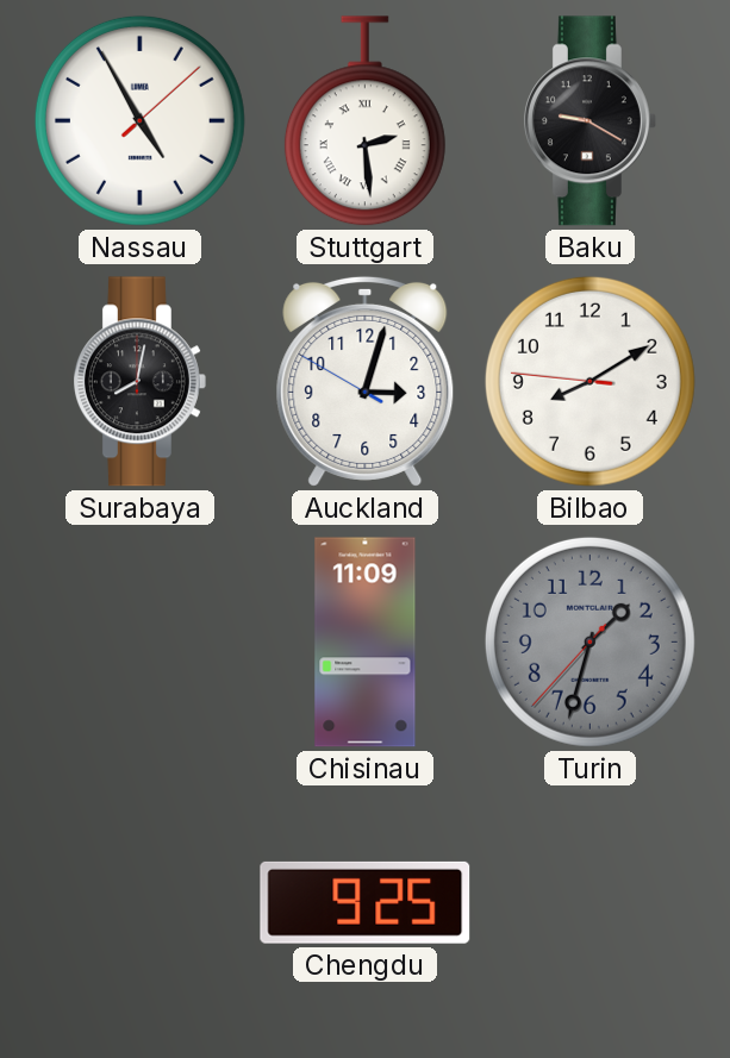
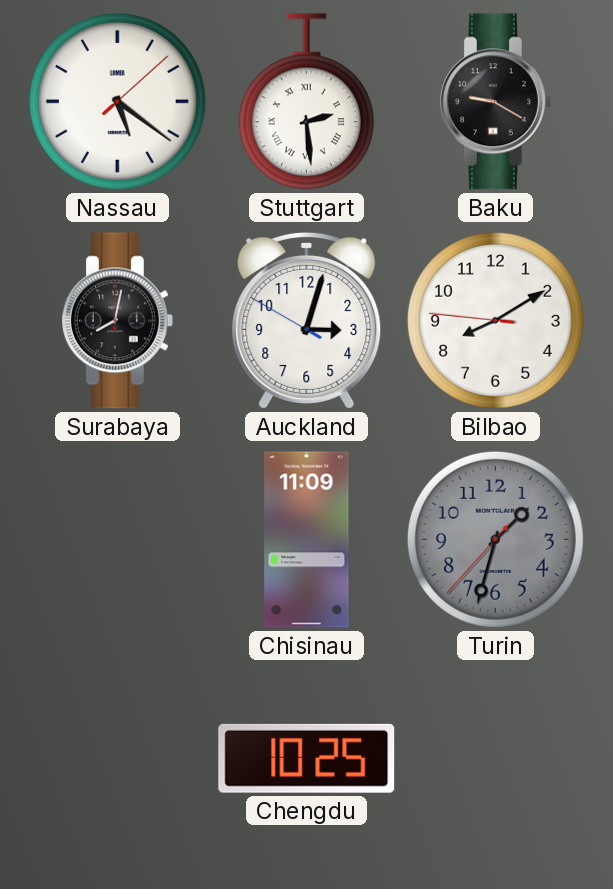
Nassau: 4:55 -> 5:21
Chengdu: 9:25 -> 10:25
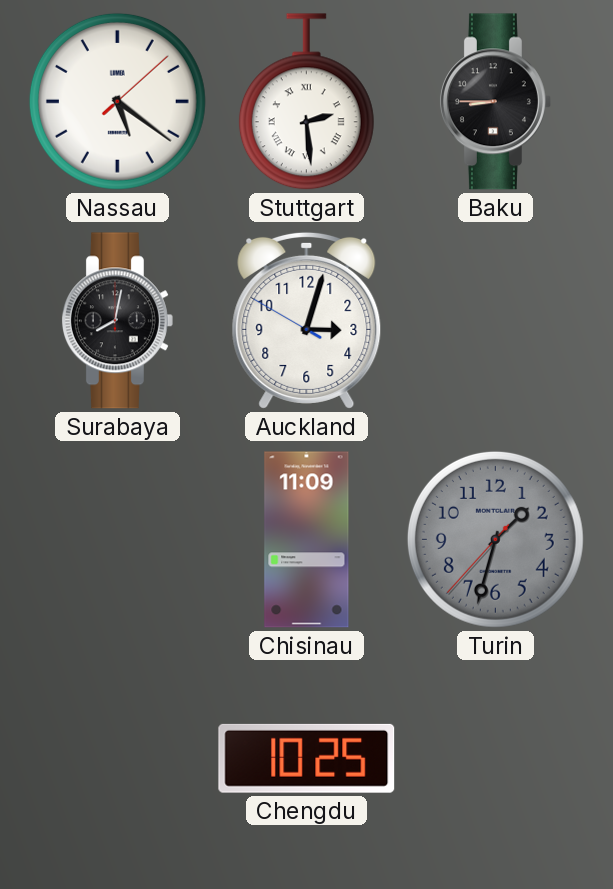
Baku: 9:20 -> 8:45
Bilbao: 8:09 -> none
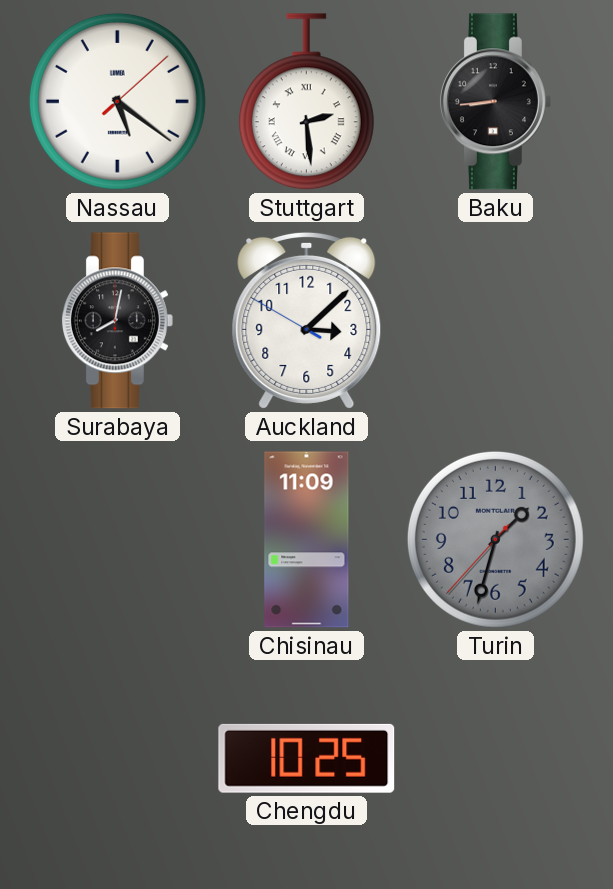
Baku: 8:45 -> 8:44
Auckland: 3:02 -> 3:07
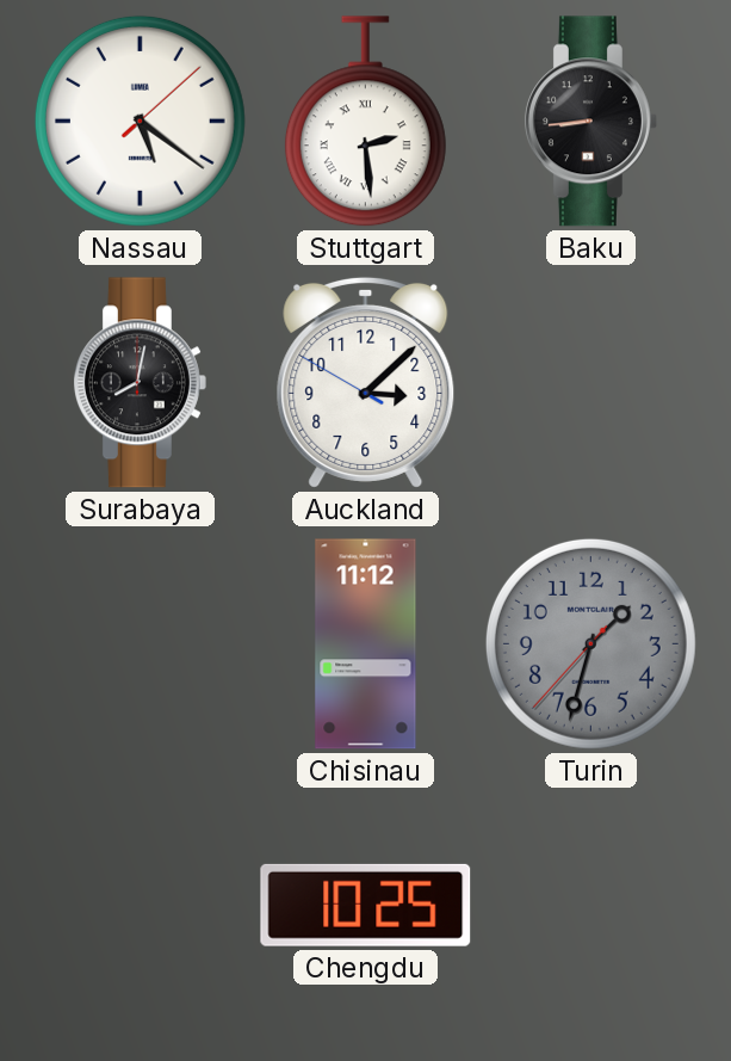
Chisinau: 11:09 -> 11:12
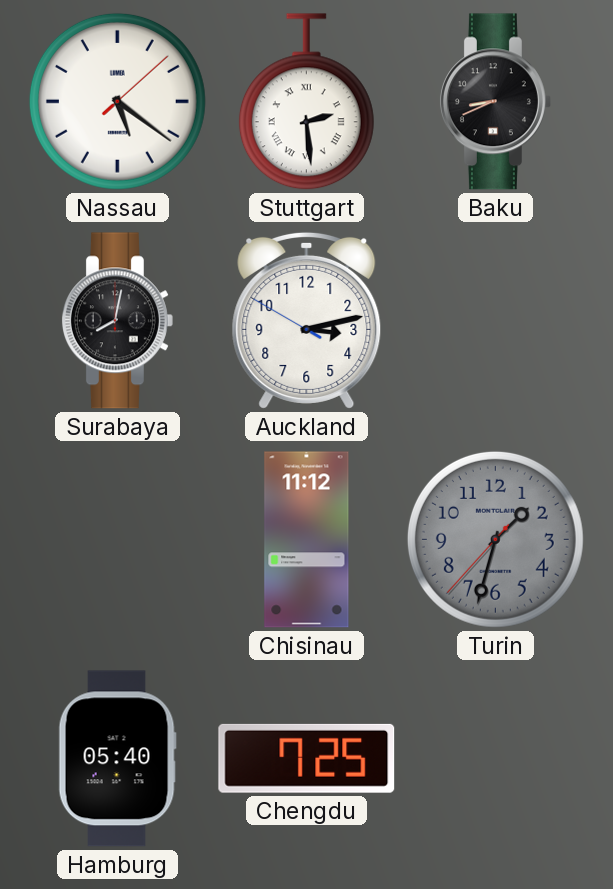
Baku: 8:44 -> 8:41
Auckland: 3:07 -> 3:12
Hamburg: none -> 05:40
Chengdu: 10:25 -> 7:25
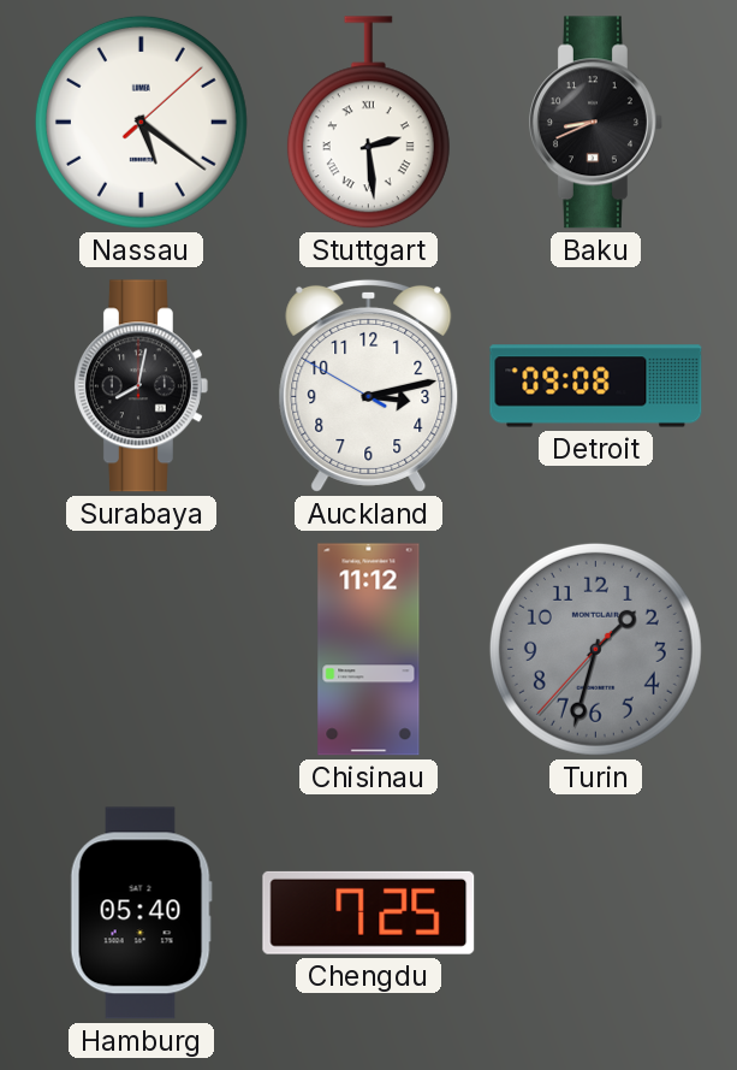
Detroit: none -> 09:08
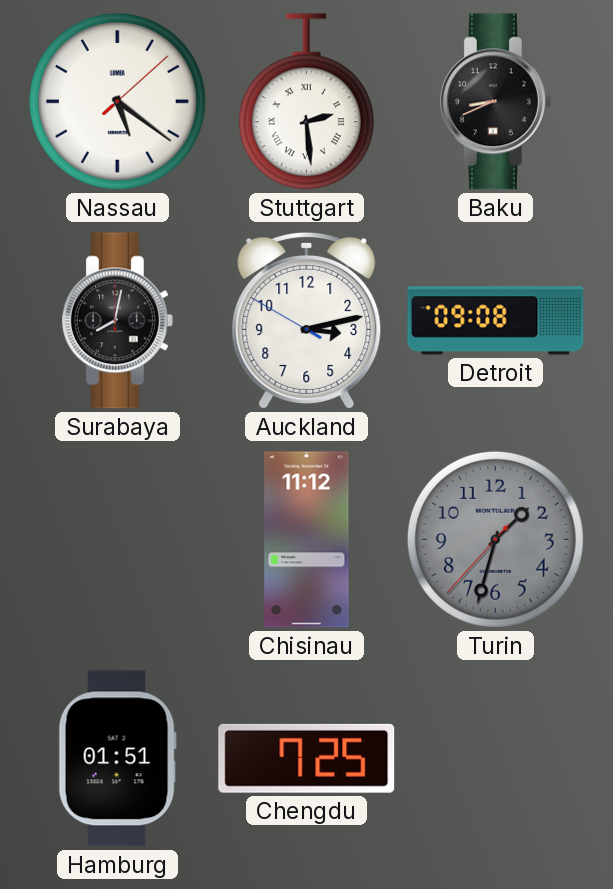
Hamburg: 05:40 -> 01:51
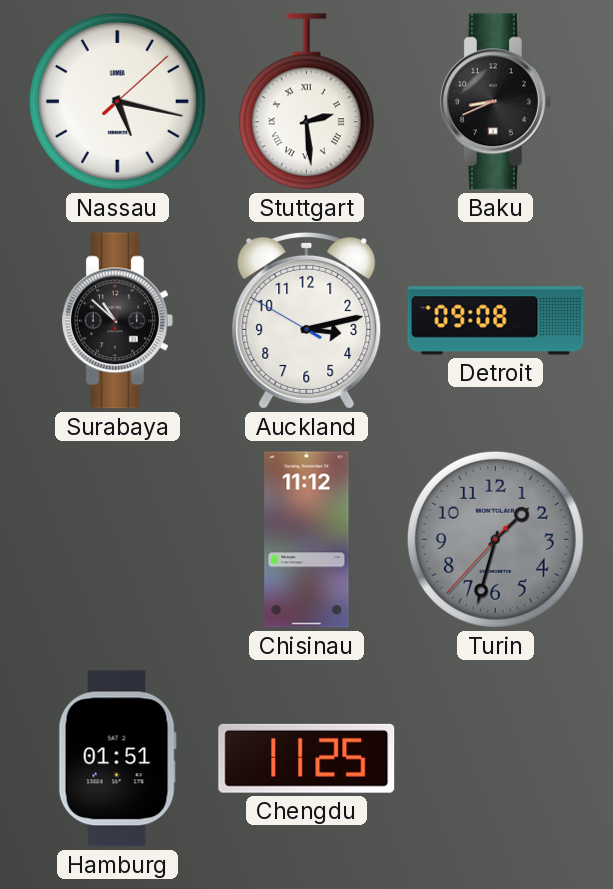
Nassau: 5:21 -> 5:17
Surabaya: 8:02 -> 10:52
Chengdu: 7:25 -> 11:25
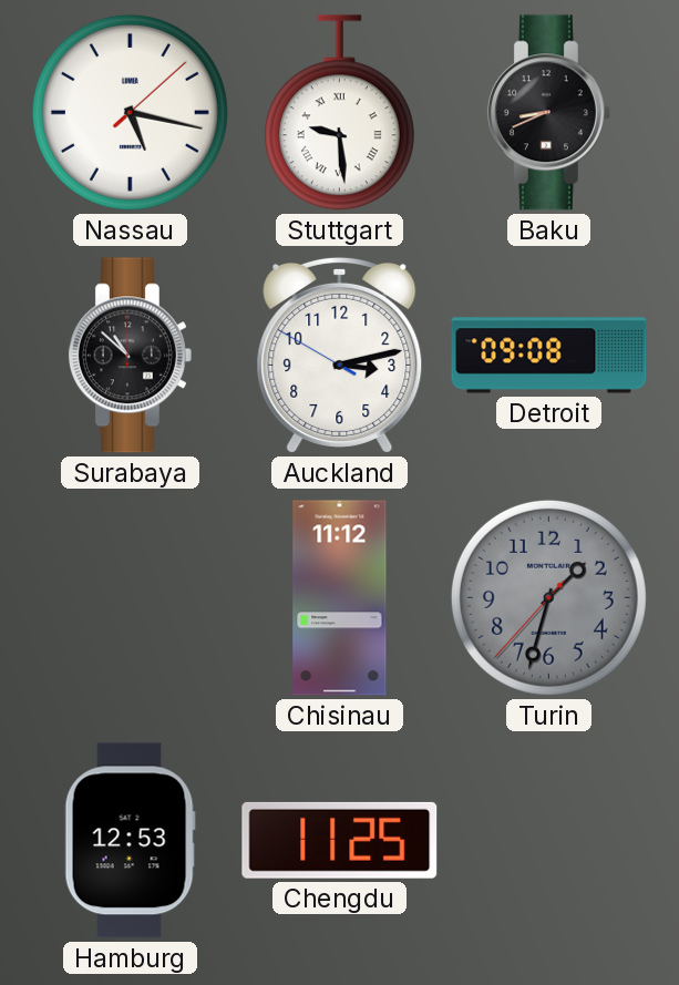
Stuttgart: 2:29 -> 9:29
Hamburg: 01:51 -> 12:53
